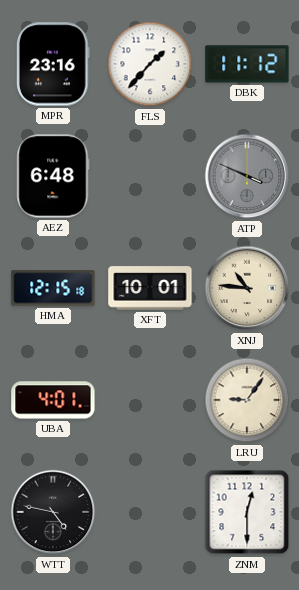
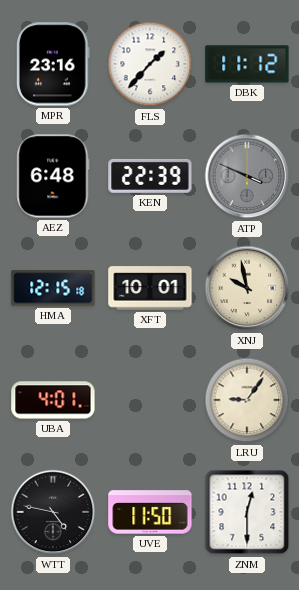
KEN: none -> 22:39
XNJ: 10:46 -> 9:58
UVE: none -> 11:50
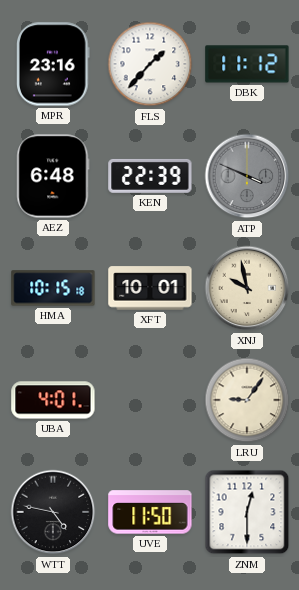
HMA: 12:15 -> 10:15
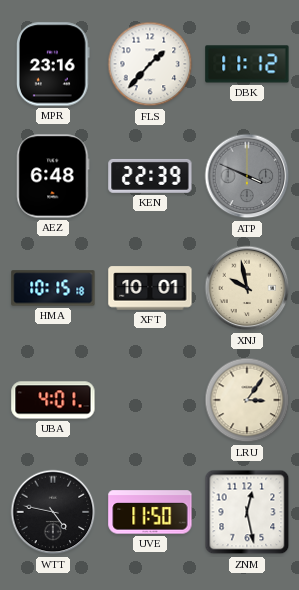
LRU: 9:06 -> 3:06
ZNM: 12:30 -> 12:28
